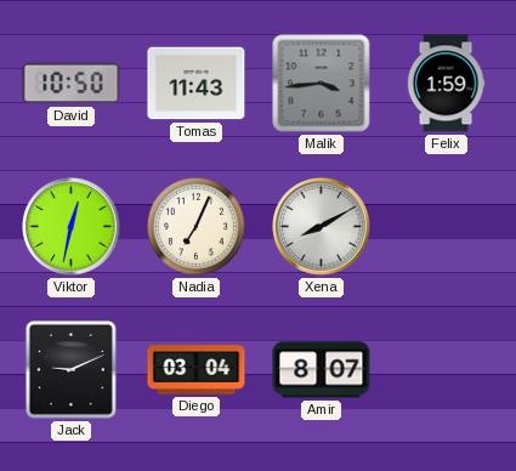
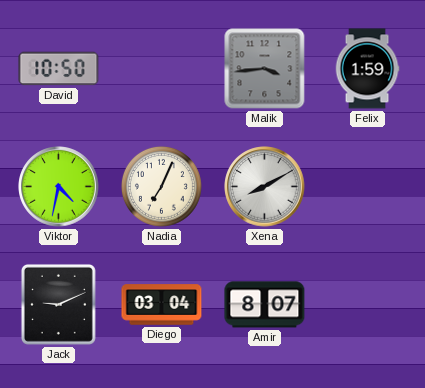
Tomas: 11:43 -> none
Viktor: 12:32 -> 4:32
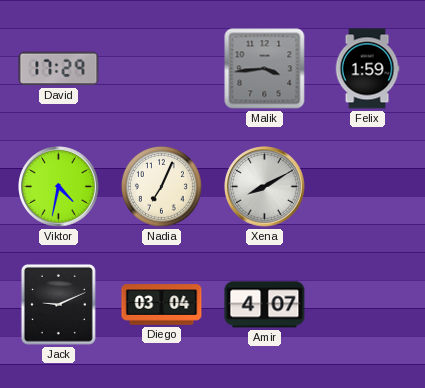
David: 10:50 -> 17:29
Amir: 8:07 -> 4:07
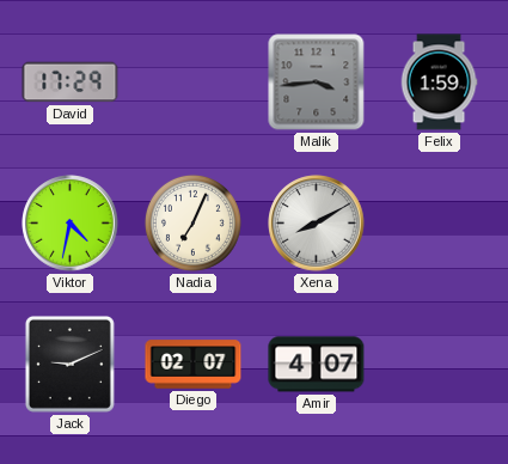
Diego: 03:04 -> 02:07
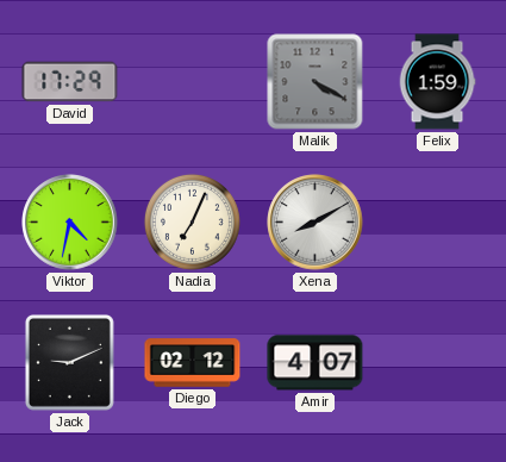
Malik: 3:44 -> 4:20
Diego: 02:07 -> 02:12
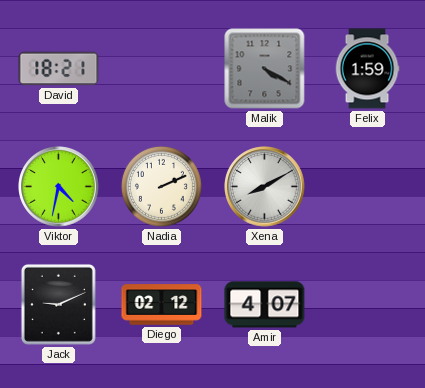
David: 17:29 -> 18:21
Nadia: 7:04 -> 2:11
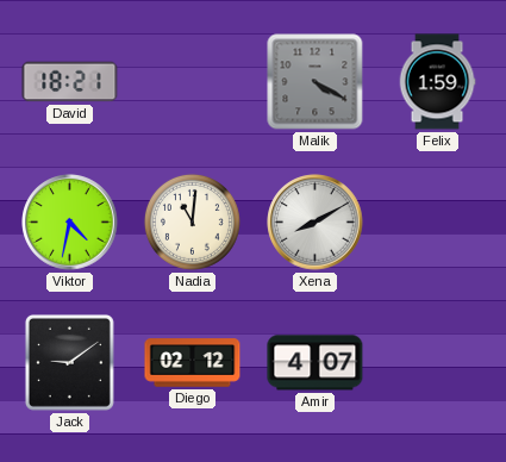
Nadia: 2:11 -> 11:01
Jack: 9:11 -> 9:09
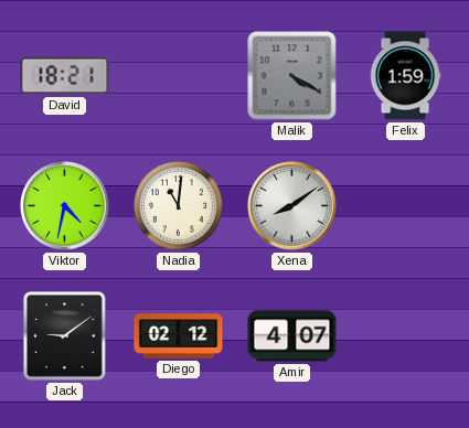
Xena: 8:10 -> 8:09
